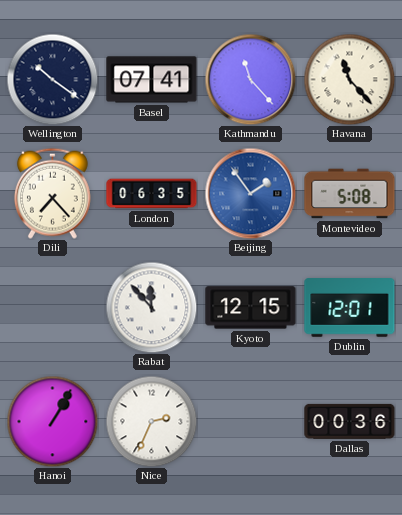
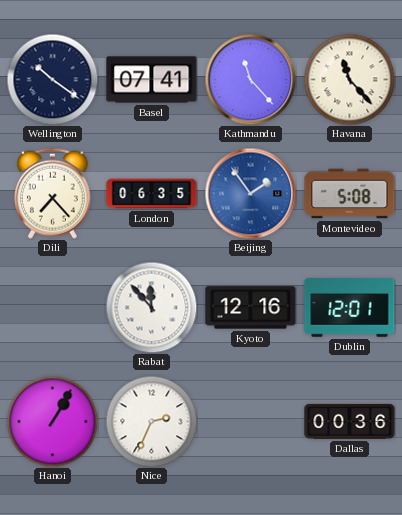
Kyoto: 12:15 -> 12:16
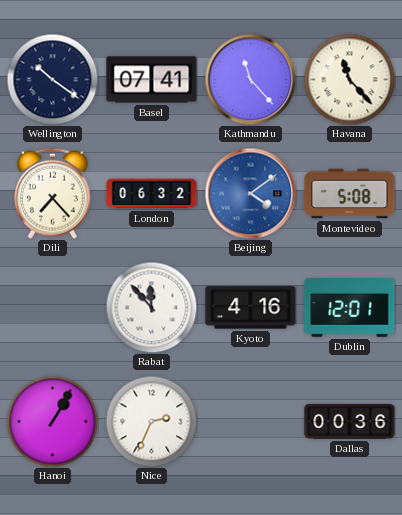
London: 06:35 -> 06:32
Beijing: 1:54 -> 4:09
Kyoto: 12:16 -> 4:16
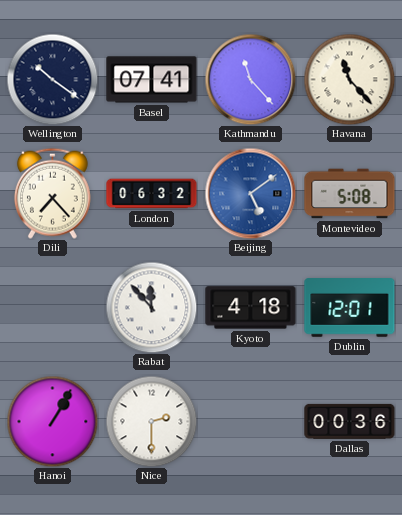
Beijing: 4:09 -> 5:09
Kyoto: 4:16 -> 4:18
Nice: 2:34 -> 2:30
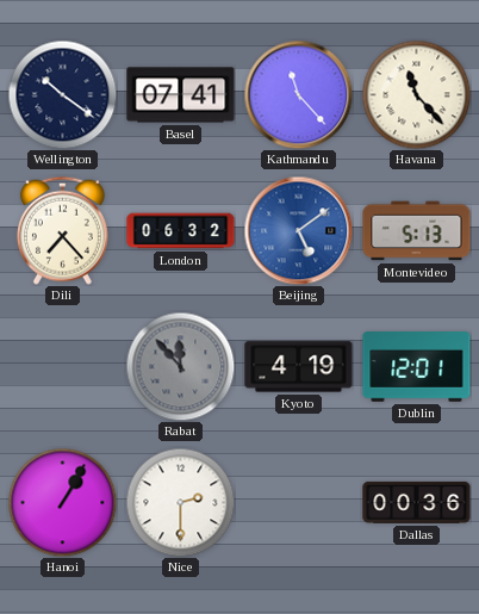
Montevideo: 5:08 -> 5:13
Rabat dial: white -> grey
Kyoto: 4:18 -> 4:19
